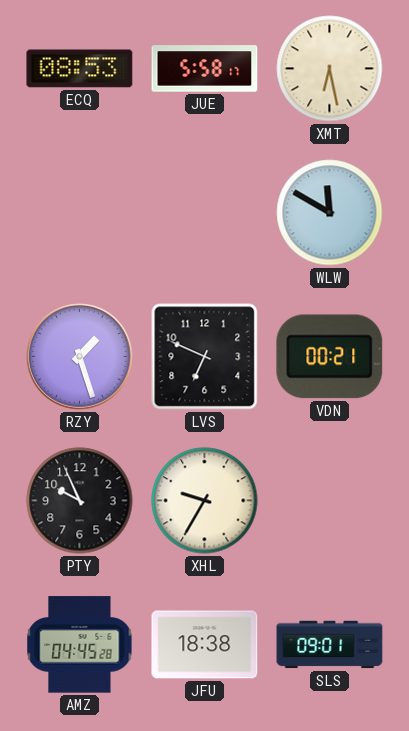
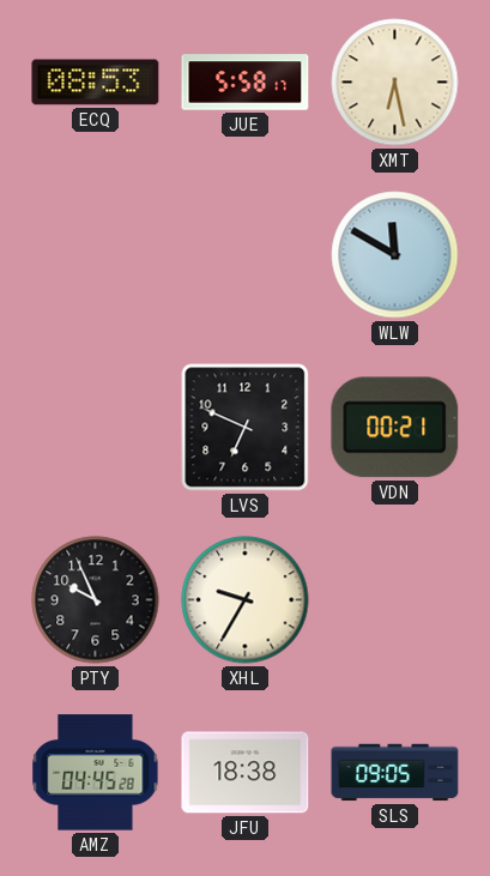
RZY: 1:27 -> none
SLS: 09:01 -> 09:05
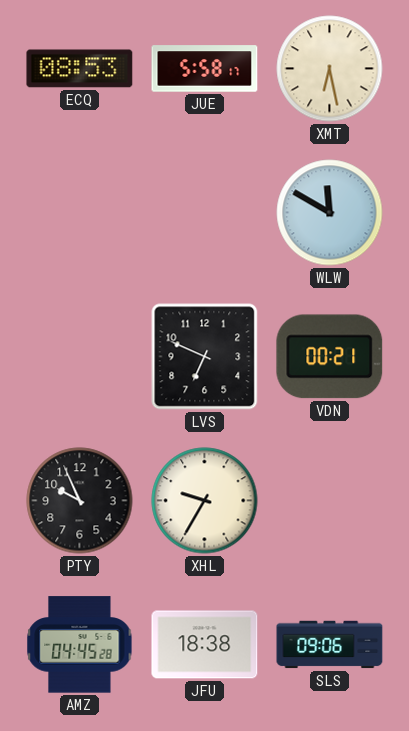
SLS: 09:05 -> 09:06
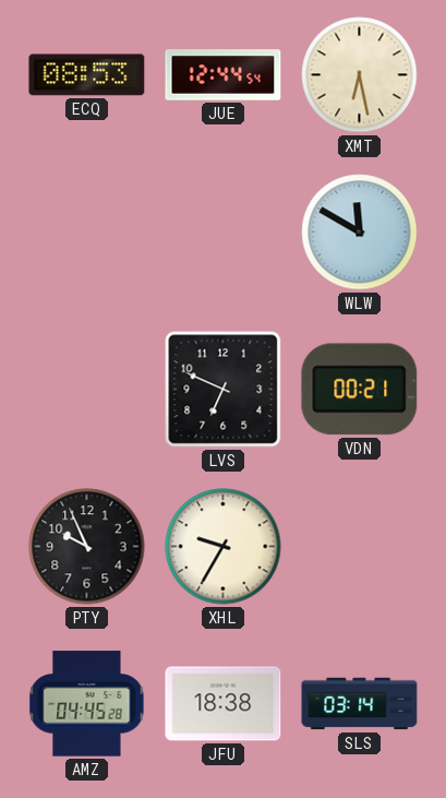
JUE: 5:58 -> 12:44
SLS: 09:06 -> 03:14
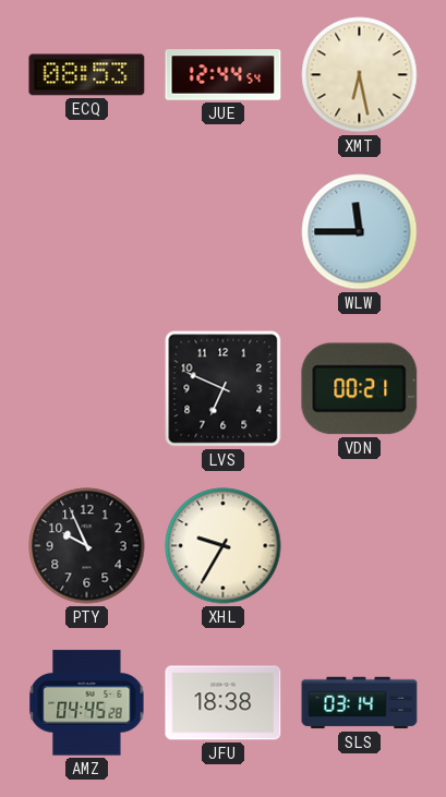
WLW: 11:50 -> 11:45
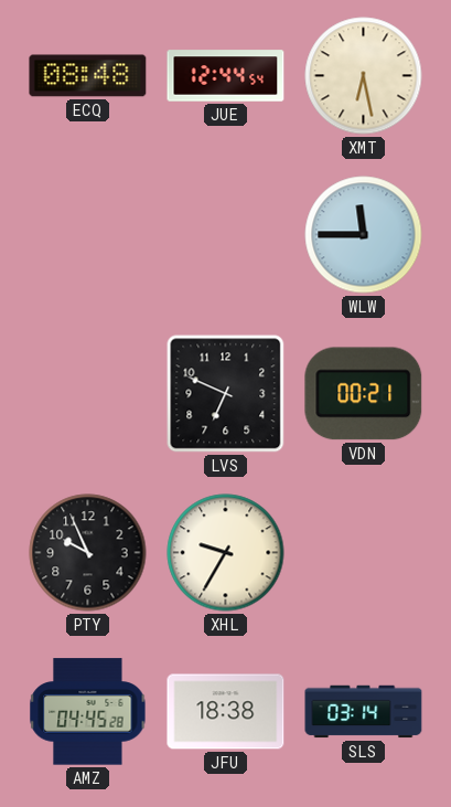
ECQ: 08:53 -> 08:48
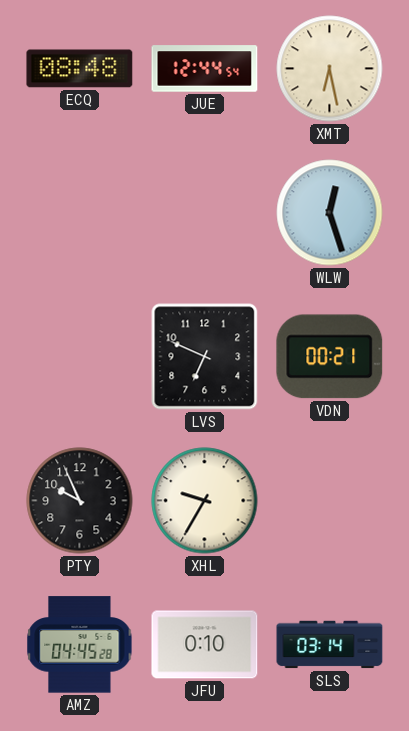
WLW: 11:45 -> 12:27
JFU: 18:38 -> 0:10
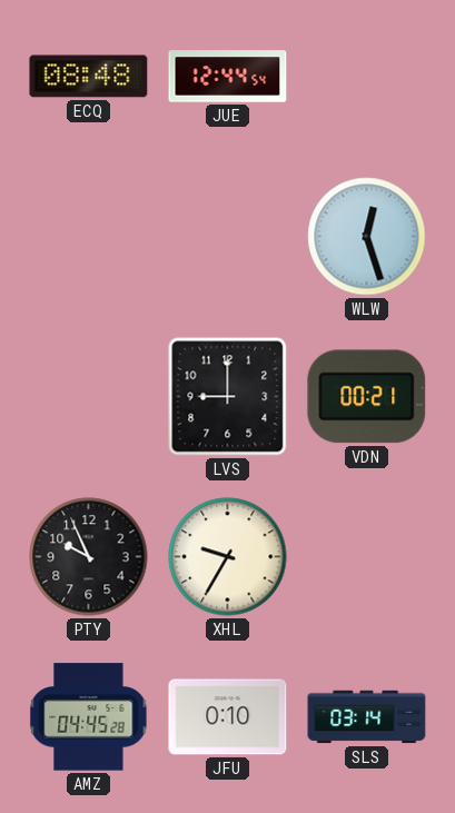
XMT: 6:28 -> none
LVS: 6:49 -> 9:00
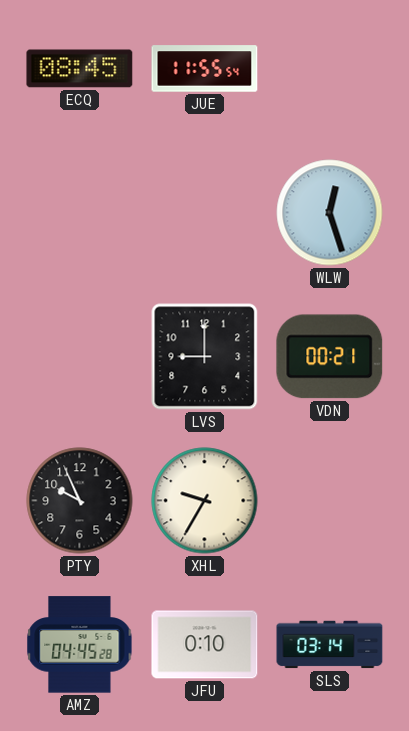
ECQ: 08:48 -> 08:45
JUE: 12:44 -> 11:55
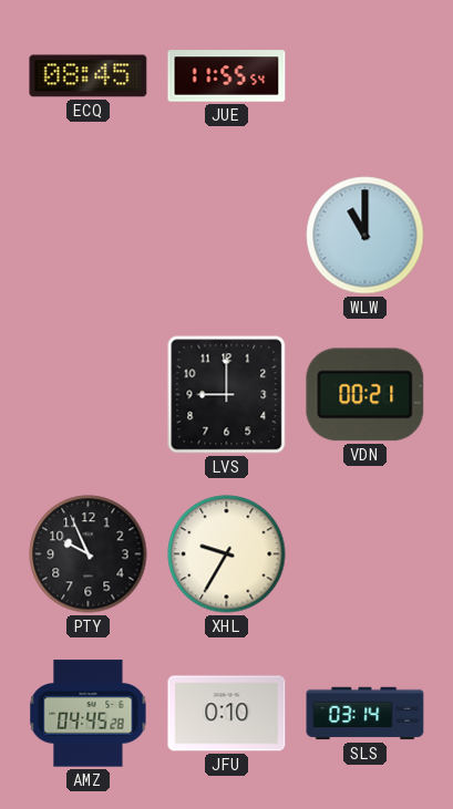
WLW: 12:27 -> 11:00
